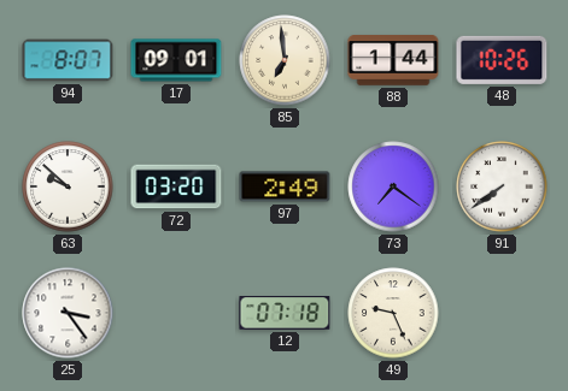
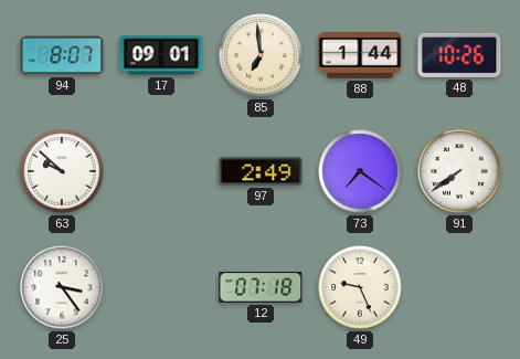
72: 03:20 -> none
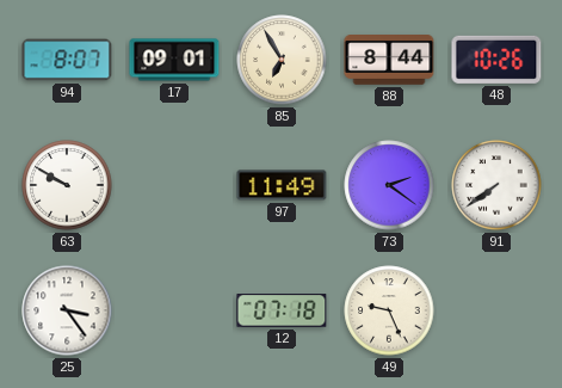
85: 6:59 -> 6:55
88: 1:44 -> 8:44
63: 9:52 -> 9:50
97: 2:49 -> 11:49
73: 7:21 -> 2:21
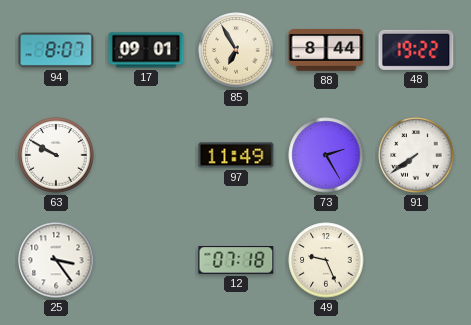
48: 10:26 -> 19:22
73: 2:21 -> 2:25
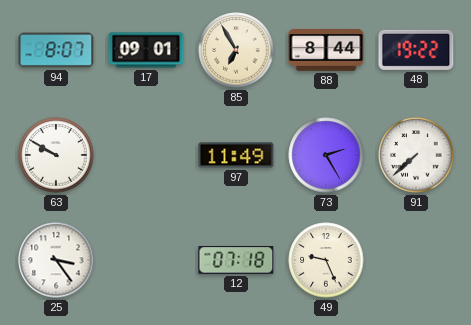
91: 7:39 -> 7:38
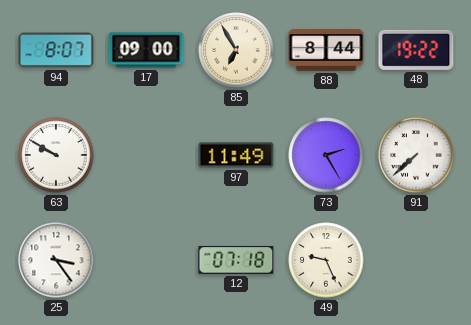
17: 09:01 -> 09:00
